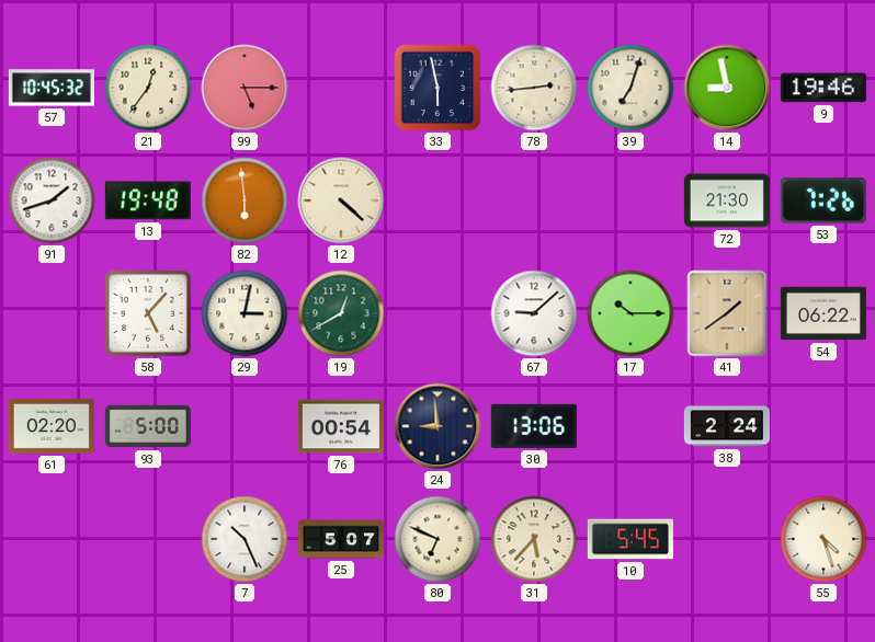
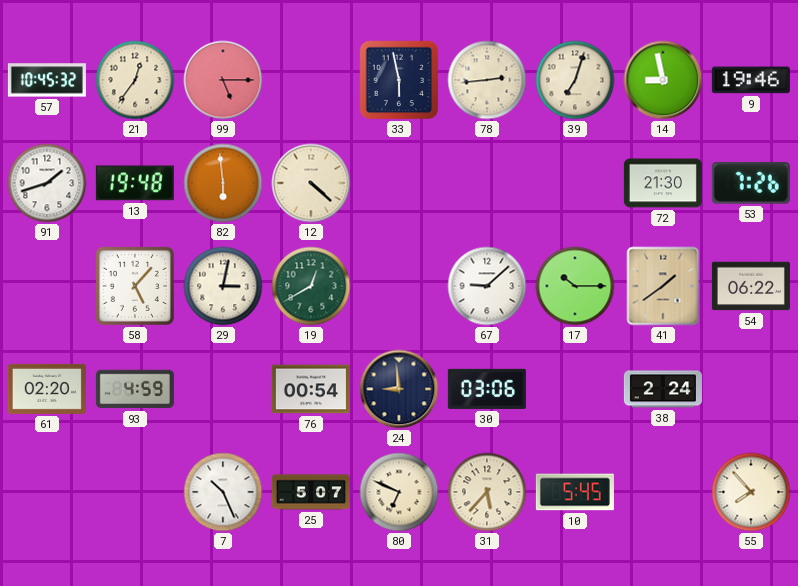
93: 5:00 -> 4:59
30: 13:06 -> 03:06
55: 4:27 -> 7:53
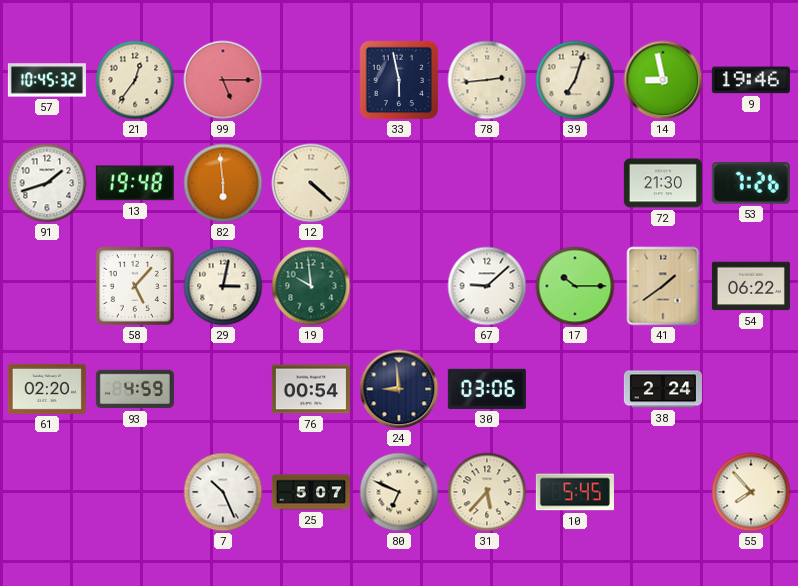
19: 12:40 -> 9:59
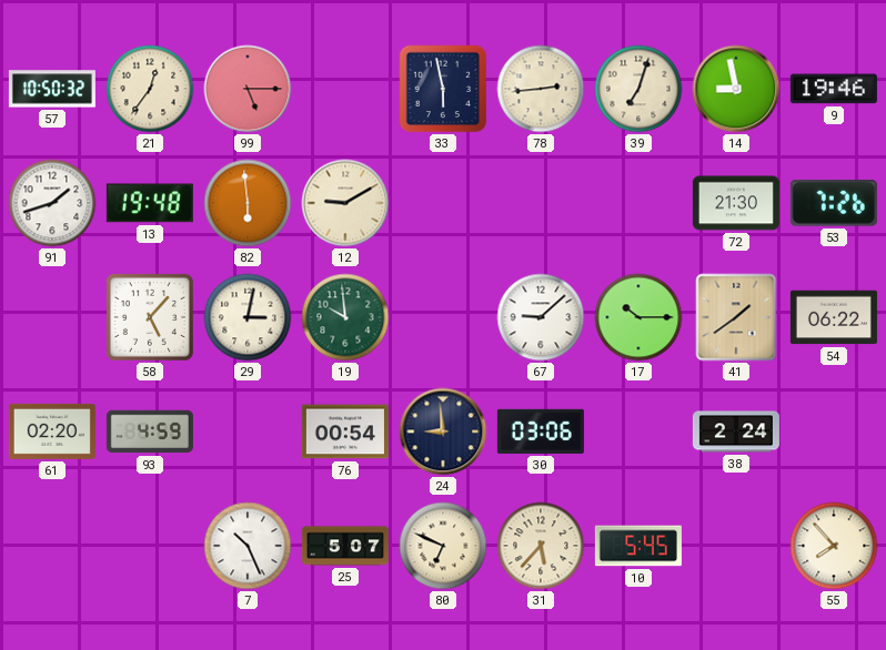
57: 10:45 -> 10:50
12: 4:22 -> 9:10
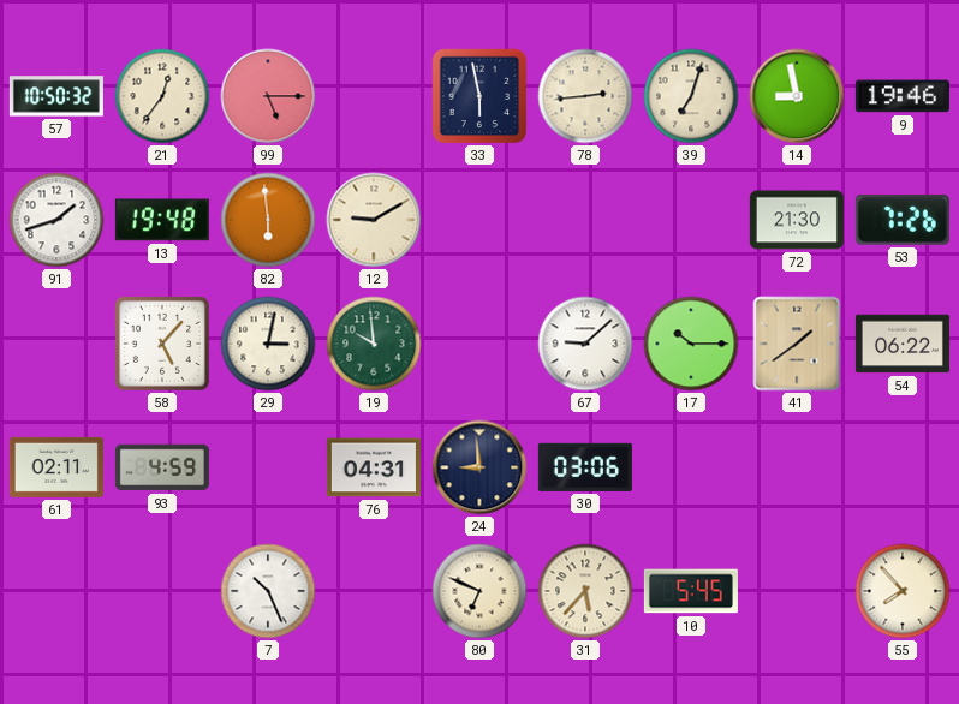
61: 02:20 -> 02:11
76: 00:54 -> 04:31
38: 2:24 -> none
25: 5:07 -> none
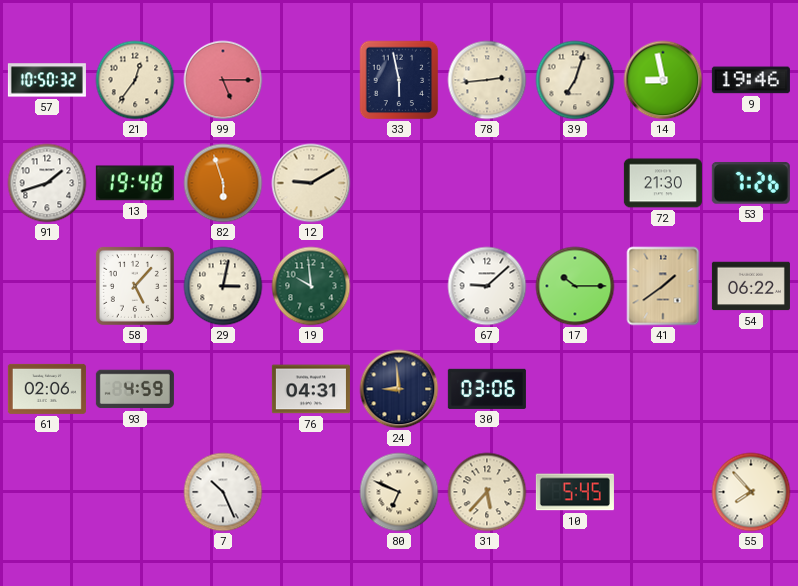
82: 5:59 -> 5:57
61: 02:11 -> 02:06
